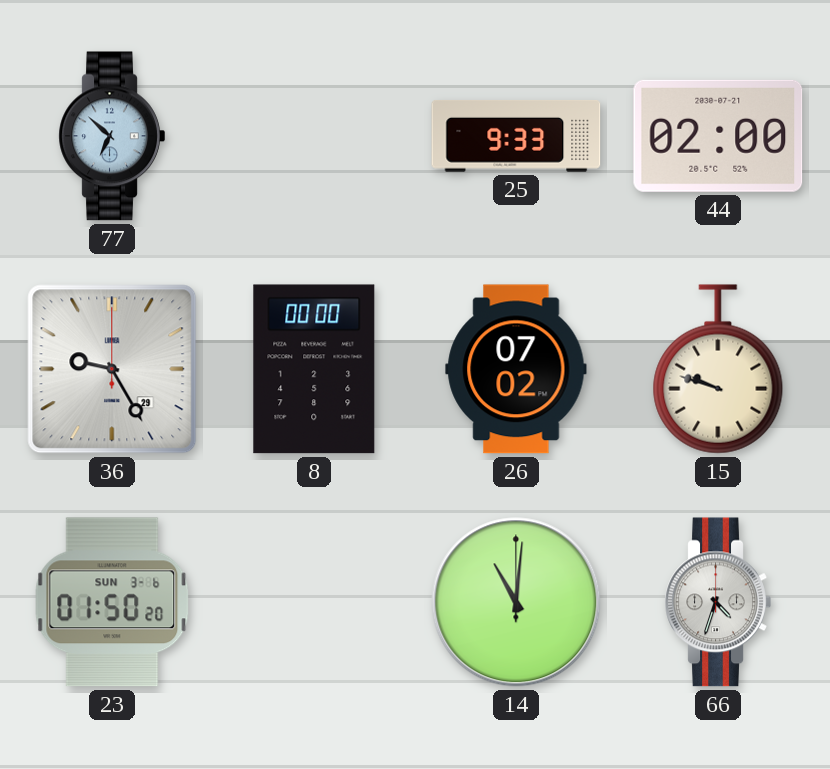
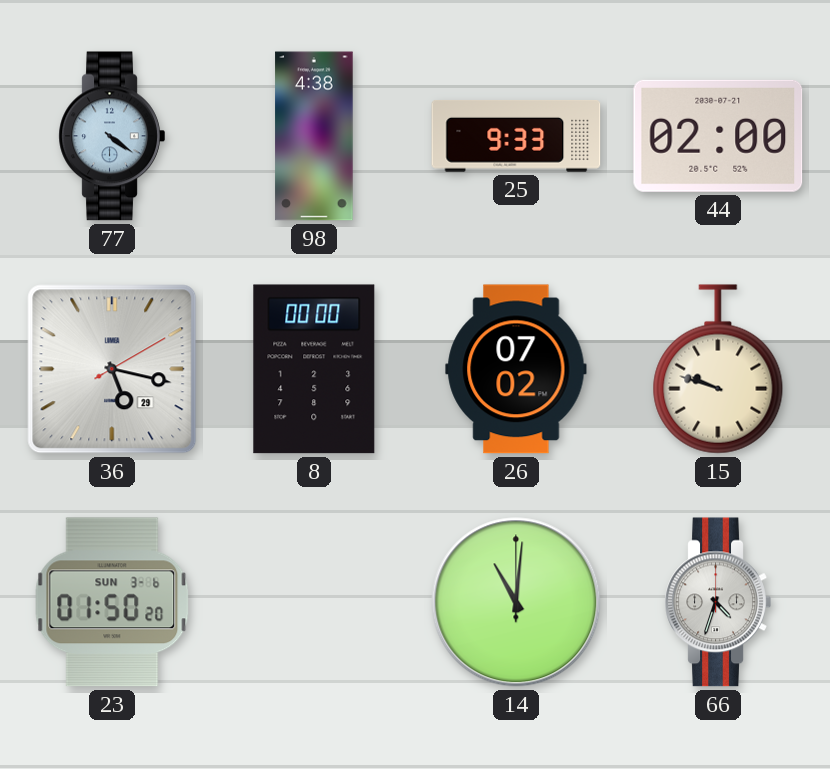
77: 6:52 -> 4:21
98: none -> 4:38
36: 9:25 -> 5:17
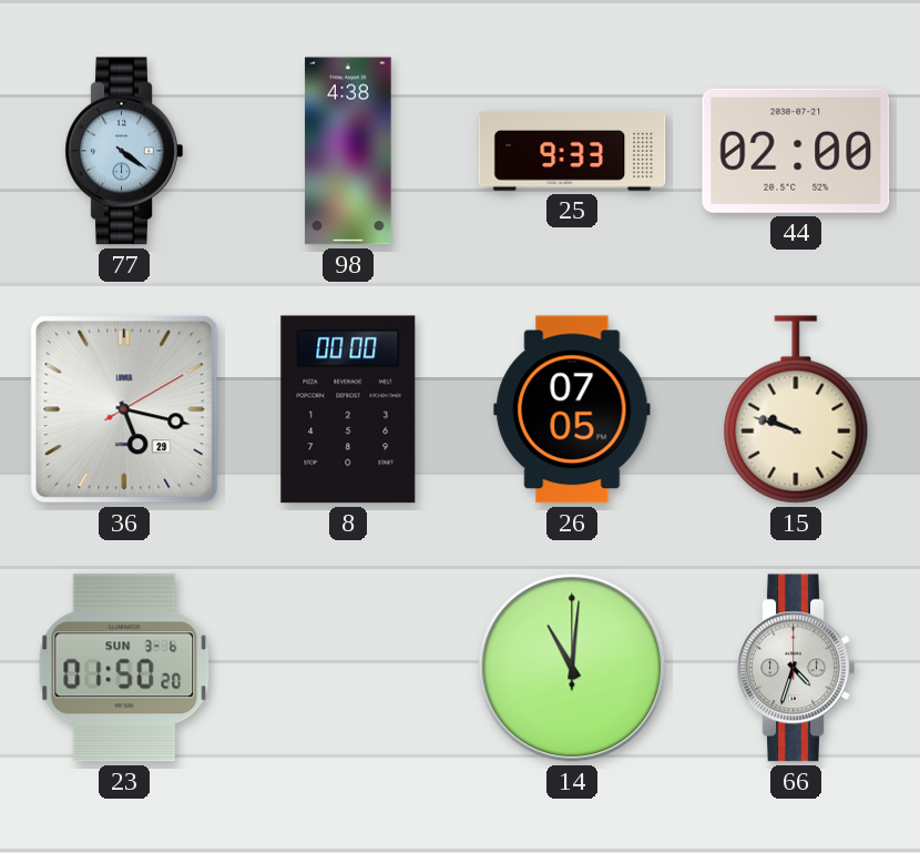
26: 07:02 -> 07:05
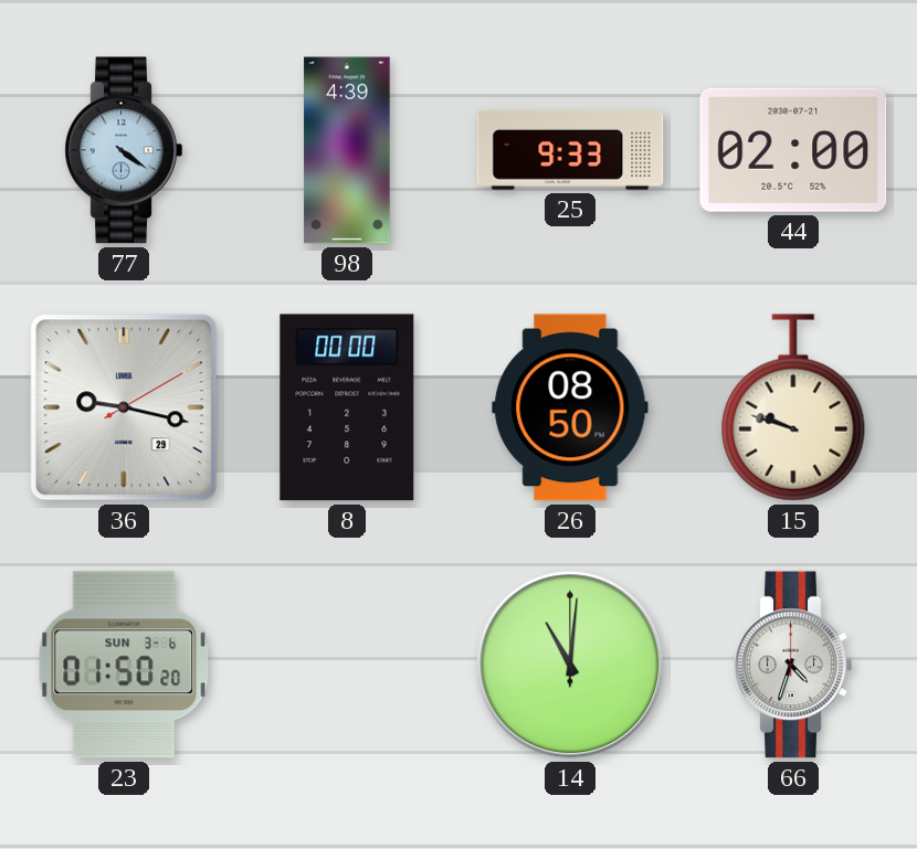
98: 4:38 -> 4:39
36: 5:17 -> 9:17
26: 07:05 -> 08:50
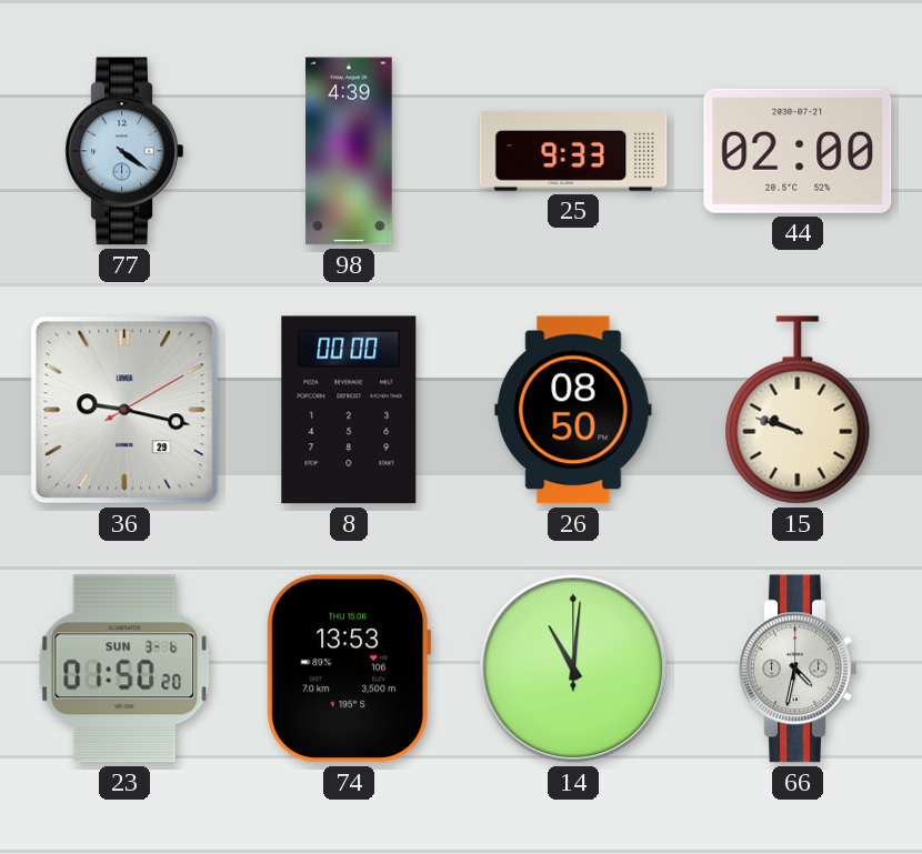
74: none -> 13:53
66: 4:33 -> 4:32
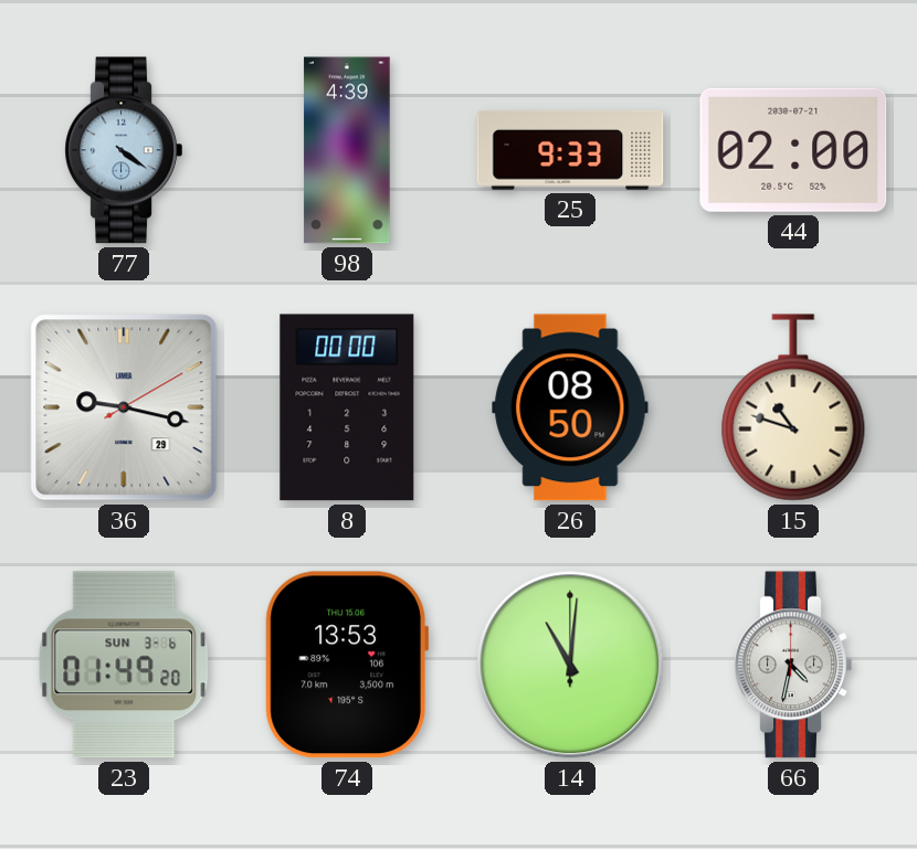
15: 9:48 -> 10:48
23: 01:50 -> 01:49
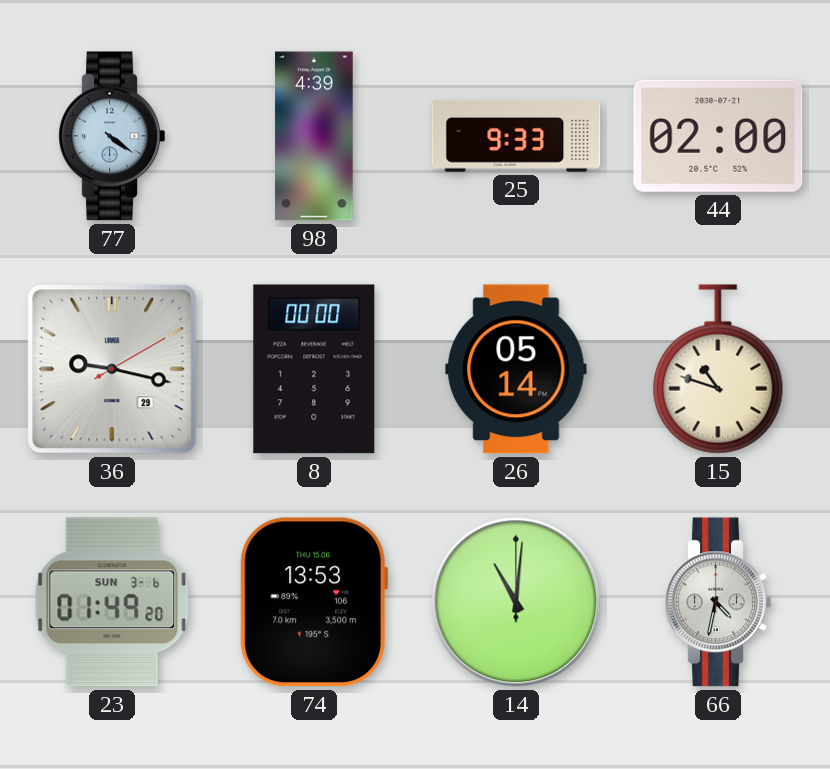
26: 08:50 -> 05:14
